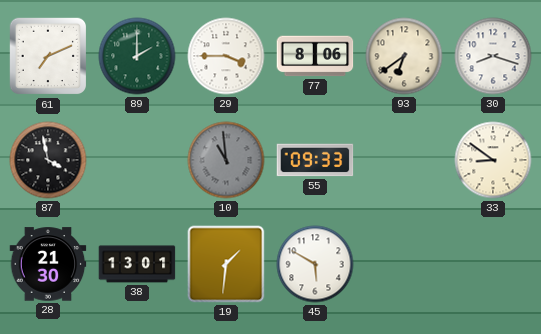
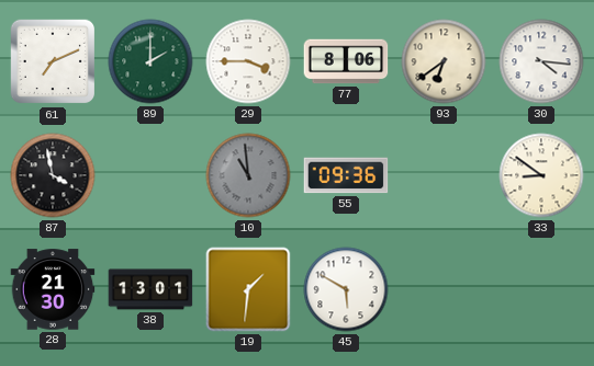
30: 8:18 -> 4:16
55: 09:33 -> 09:36
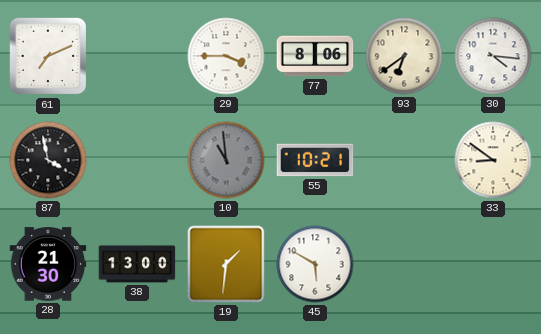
89: 2:00 -> none
55: 09:36 -> 10:21
38: 13:01 -> 13:00
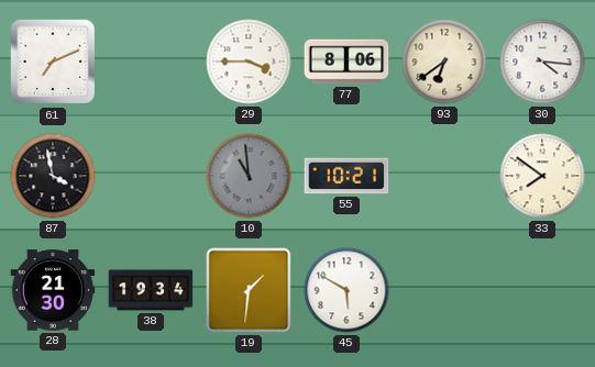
33: 8:51 -> 7:51
38: 13:00 -> 19:34
